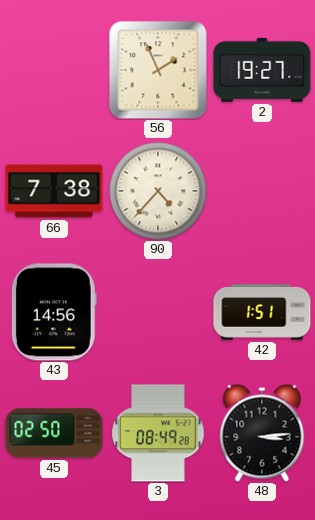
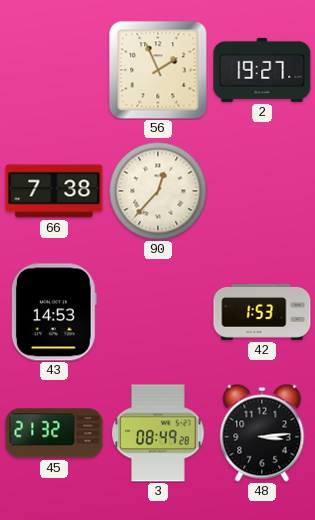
90: 4:37 -> 12:37
43: 14:56 -> 14:53
42: 1:51 -> 1:53
45: 02:50 -> 21:32
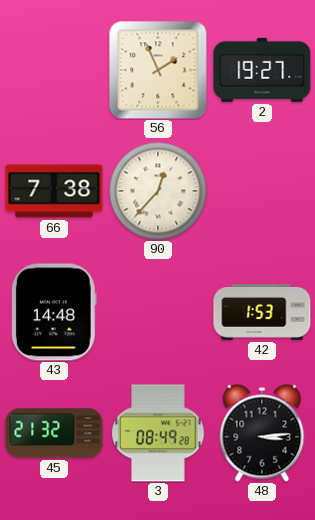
43: 14:53 -> 14:48
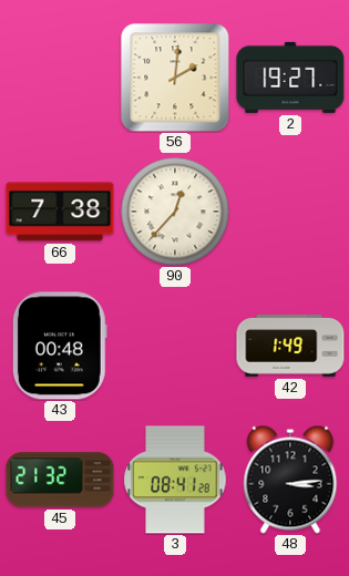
56: 1:56 -> 2:01
43: 14:48 -> 00:48
42: 1:53 -> 1:49
3: 08:49 -> 08:41
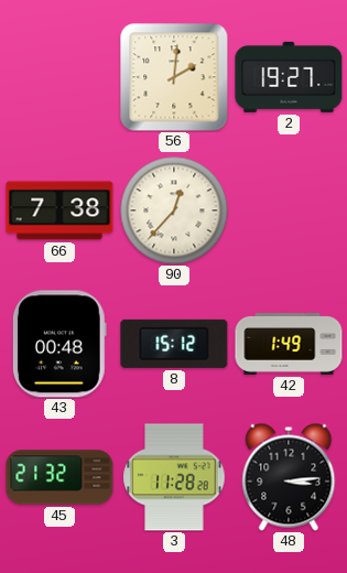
8: none -> 15:12
3: 08:41 -> 11:28
